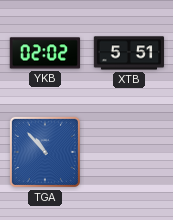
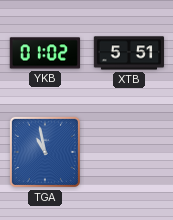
YKB: 02:02 -> 01:02
TGA: 10:53 -> 10:58
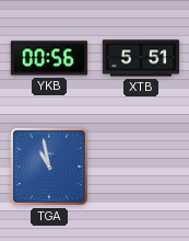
YKB: 01:02 -> 00:56
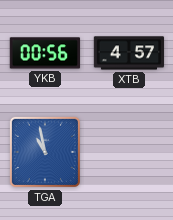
XTB: 5:51 -> 4:57
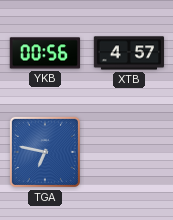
TGA: 10:58 -> 6:47
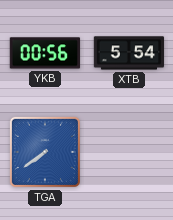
XTB: 4:57 -> 5:54
TGA: 6:47 -> 7:39
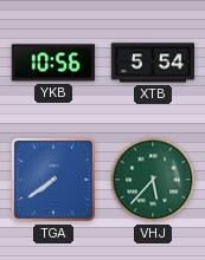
YKB: 00:56 -> 10:56
VHJ: none -> 5:37
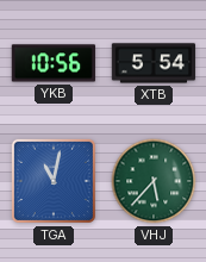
TGA: 7:39 -> 11:02
